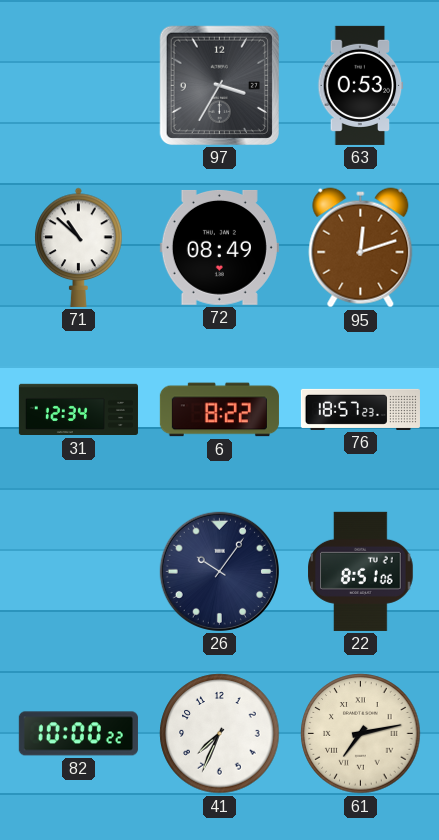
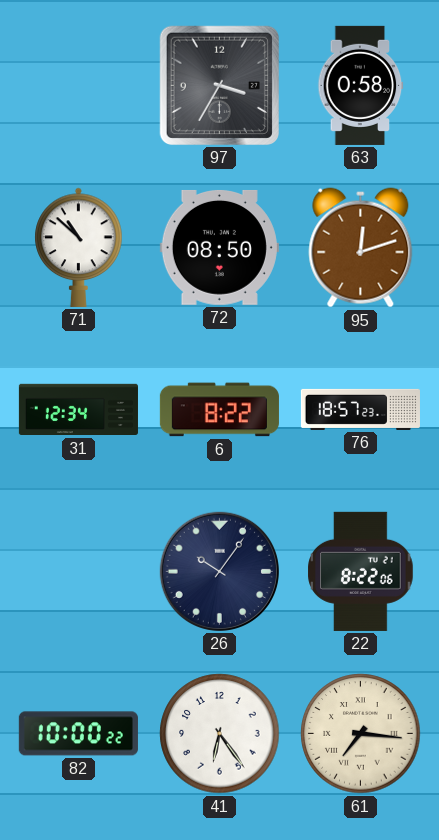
63: 0:53 -> 0:58
72: 08:49 -> 08:50
22: 8:51 -> 8:22
41: 7:34 -> 6:24
61: 7:13 -> 7:16
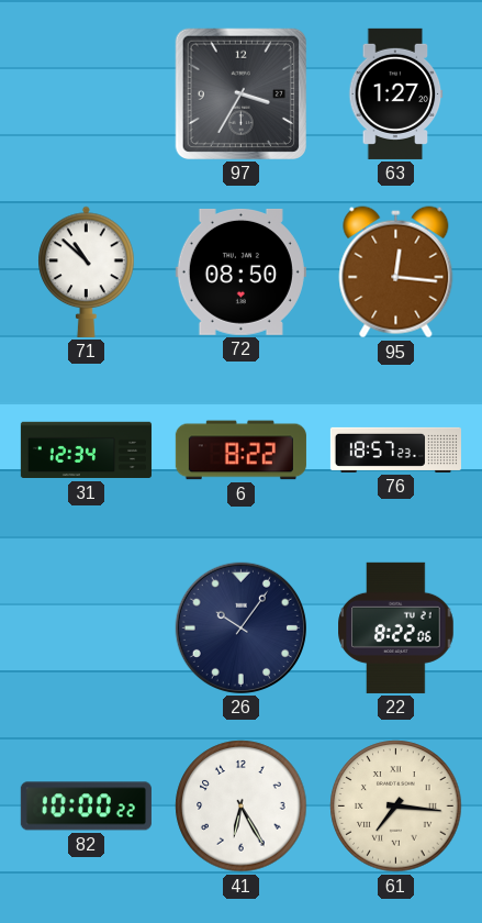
63: 0:58 -> 1:27
95: 12:12 -> 12:16
41: 6:24 -> 6:25
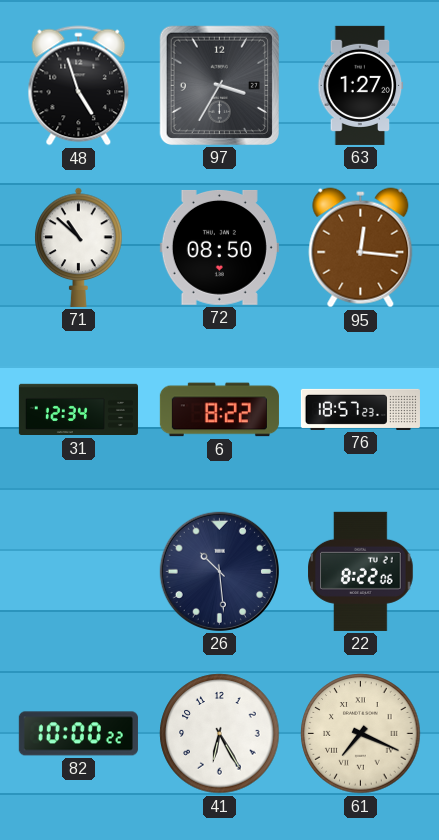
48: none -> 4:57
26: 10:06 -> 10:29
61: 7:16 -> 7:19
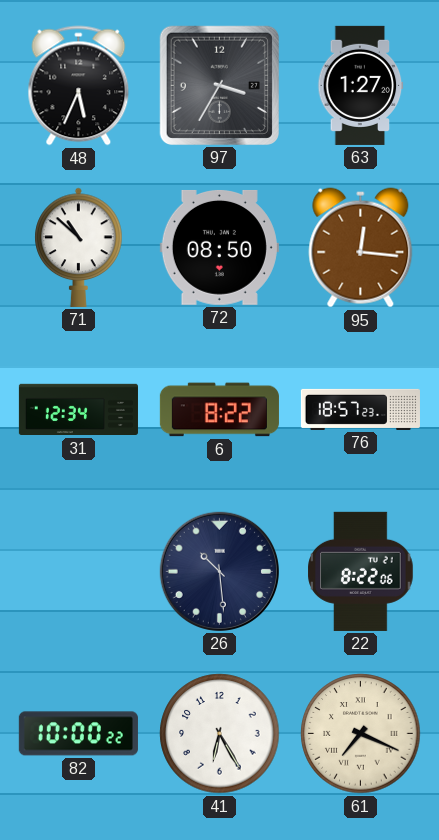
48: 4:57 -> 5:34
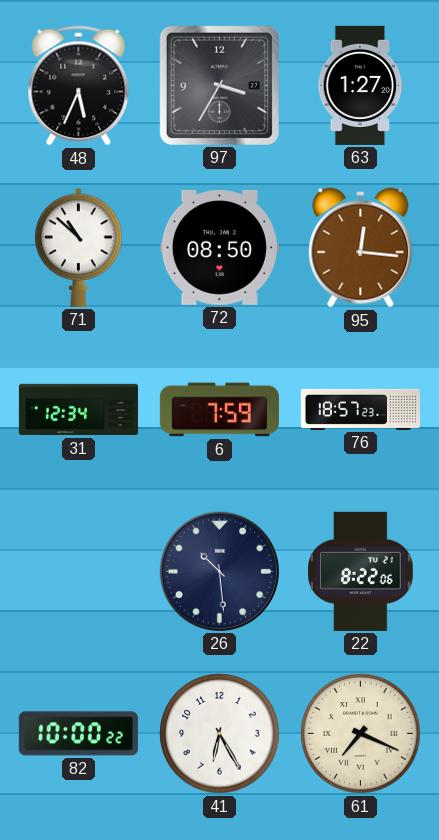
6: 8:22 -> 7:59
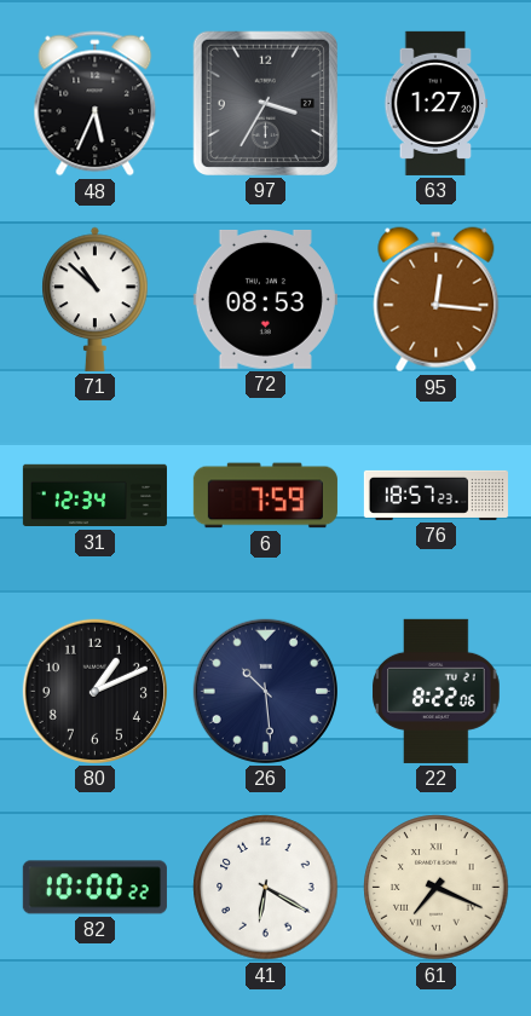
72: 08:50 -> 08:53
80: none -> 1:11
41: 6:25 -> 6:20
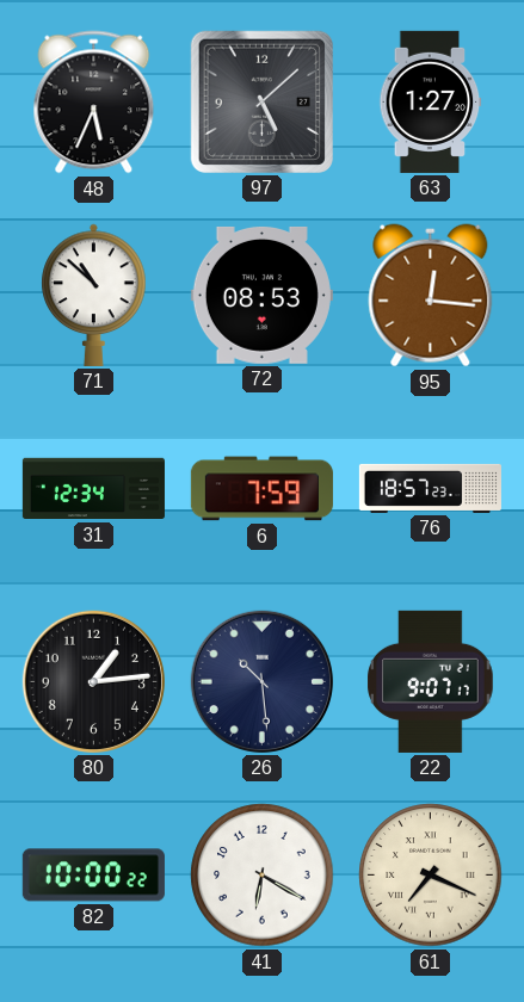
97: 3:35 -> 5:08
80: 1:11 -> 1:14
22: 8:22 -> 9:07
